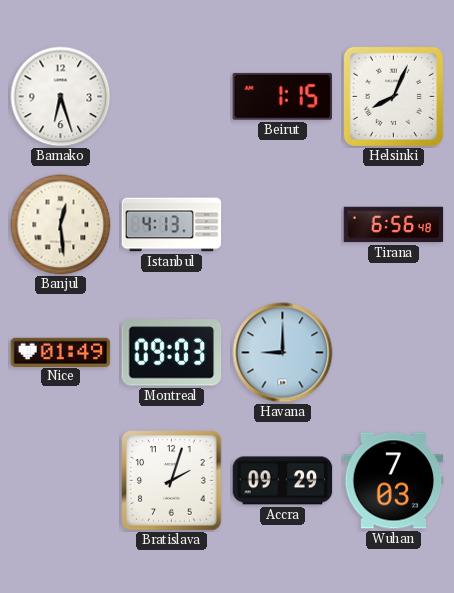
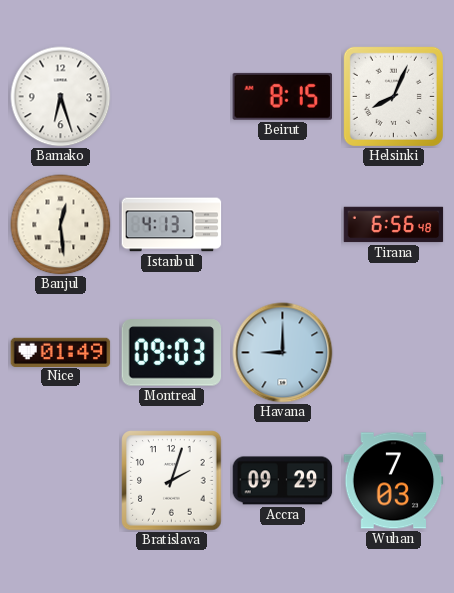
Beirut: 1:15 -> 8:15
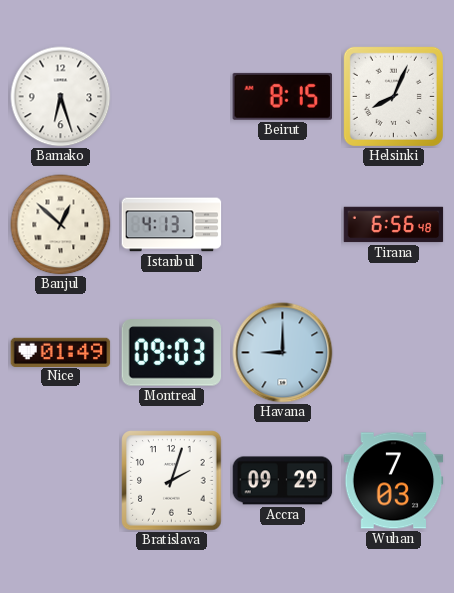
Banjul: 12:29 -> 12:52
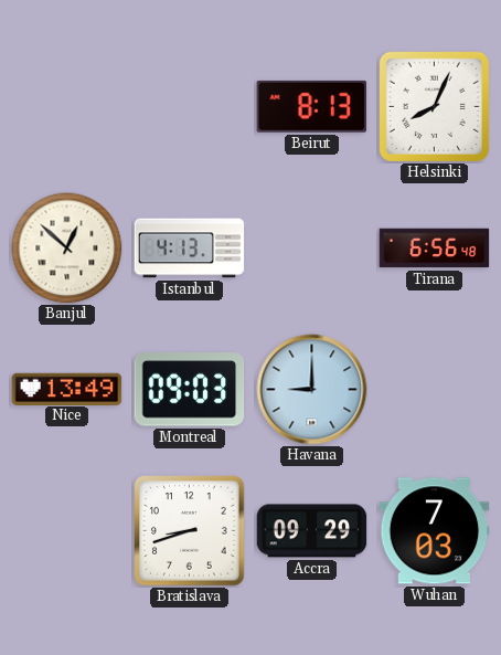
Bamako: 6:27 -> none
Beirut: 8:15 -> 8:13
Nice: 01:49 -> 13:49
Bratislava: 2:03 -> 8:42
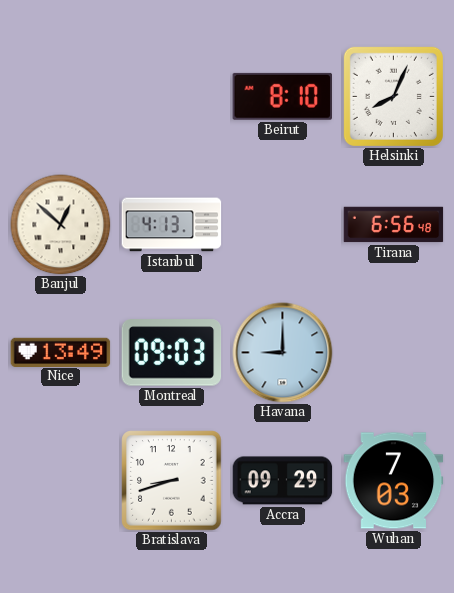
Beirut: 8:13 -> 8:10
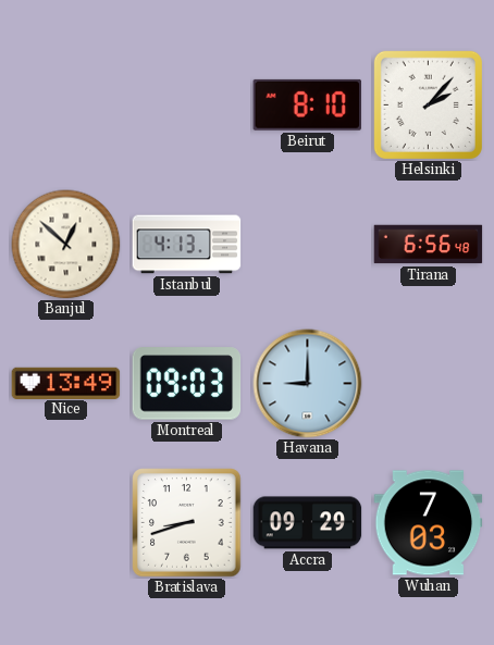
Helsinki: 8:04 -> 2:07
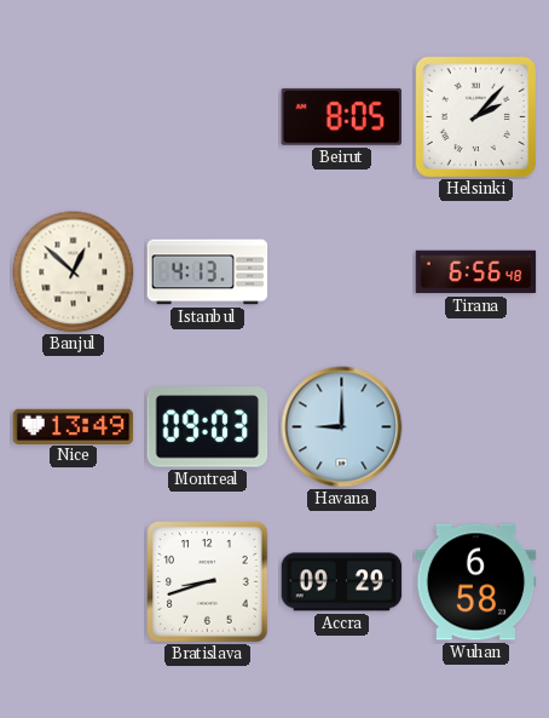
Beirut: 8:10 -> 8:05
Wuhan: 7:03 -> 6:58
